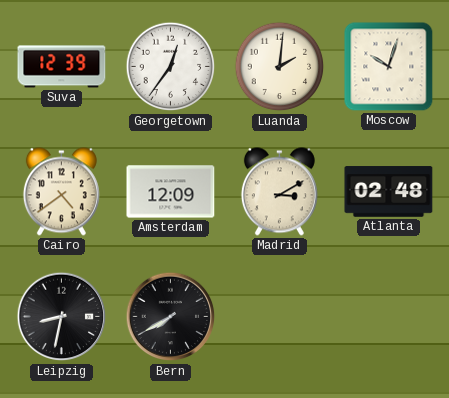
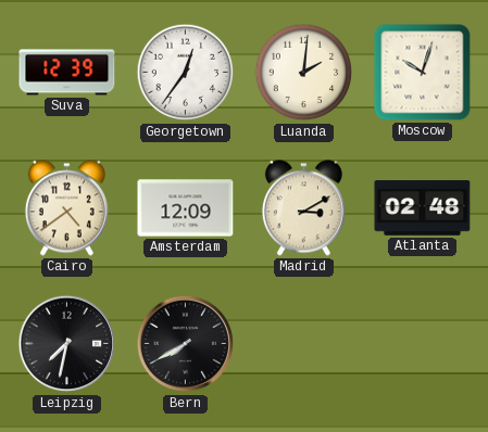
Leipzig: 8:32 -> 7:32
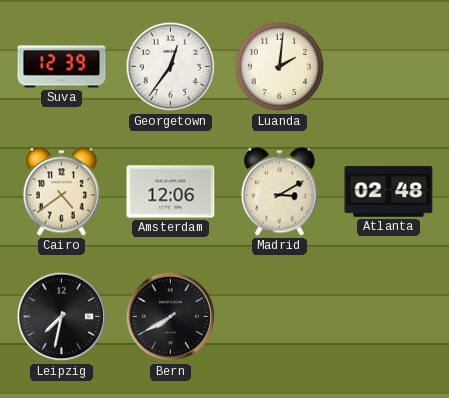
Moscow: 10:03 -> none
Amsterdam: 12:09 -> 12:06
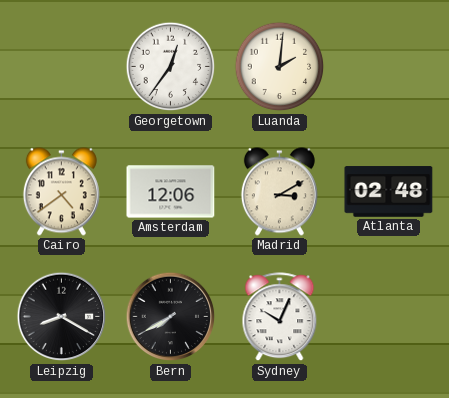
Suva: 12:39 -> none
Leipzig: 7:32 -> 8:20
Sydney: none -> 10:04
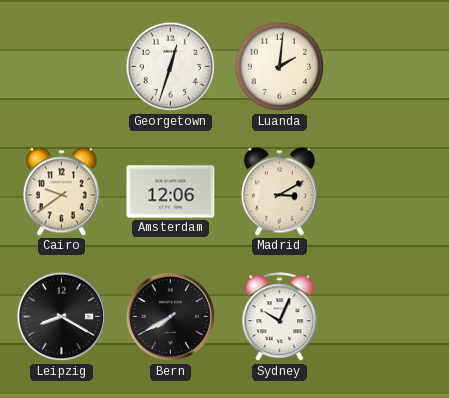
Georgetown: 12:36 -> 12:33
Cairo: 4:39 -> 9:39
Atlanta: 02:48 -> none
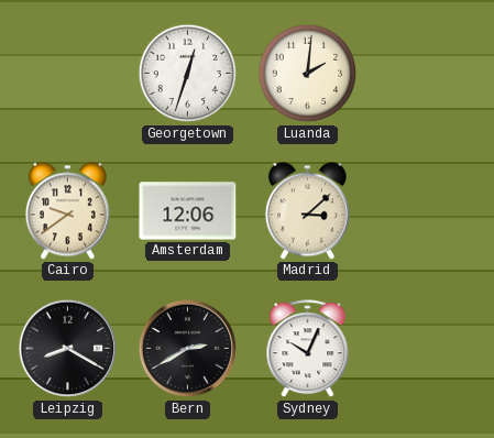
Madrid: 3:10 -> 3:08
Bern: 7:40 -> 2:40
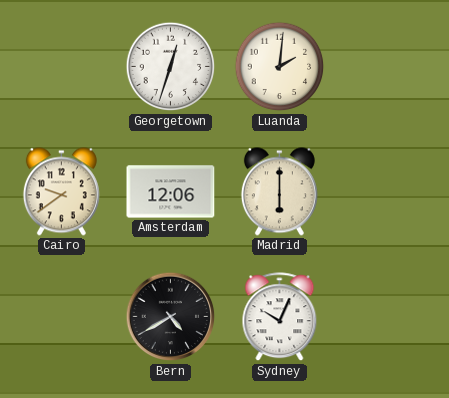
Madrid: 3:08 -> 6:00
Leipzig: 8:20 -> none
Bern: 2:40 -> 4:40
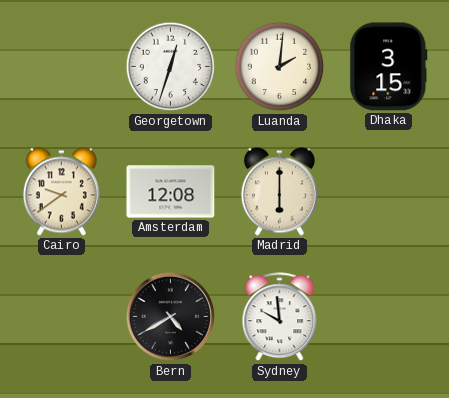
Dhaka: none -> 3:15
Amsterdam: 12:06 -> 12:08
Sydney: 10:04 -> 9:59
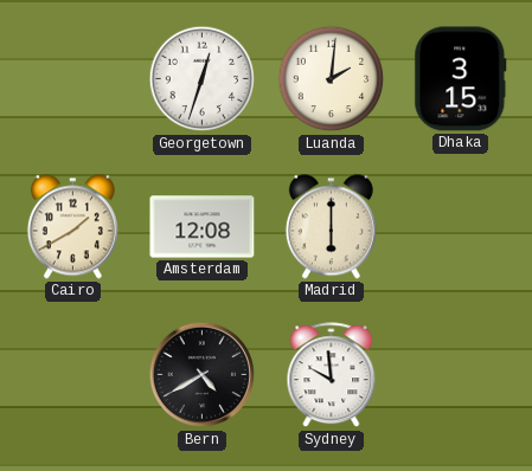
Cairo: 9:39 -> 1:40
